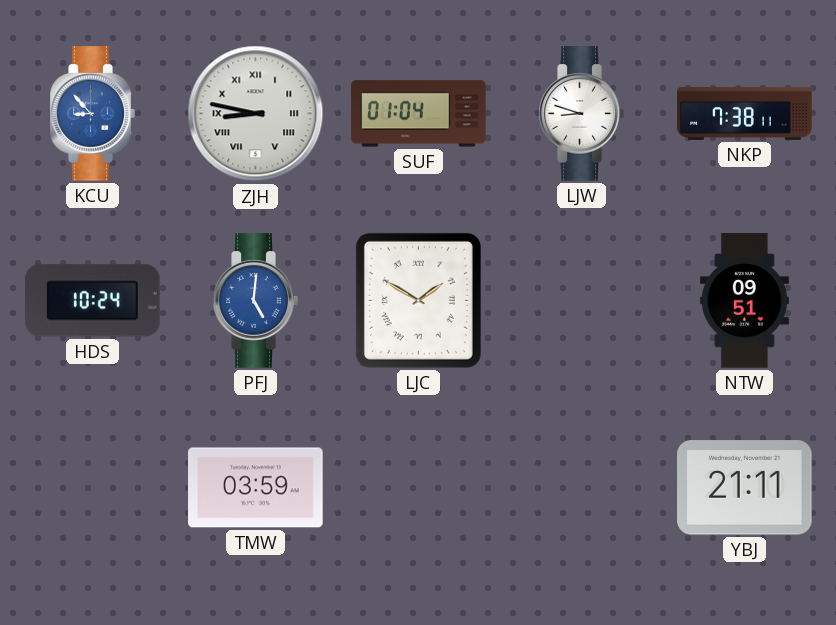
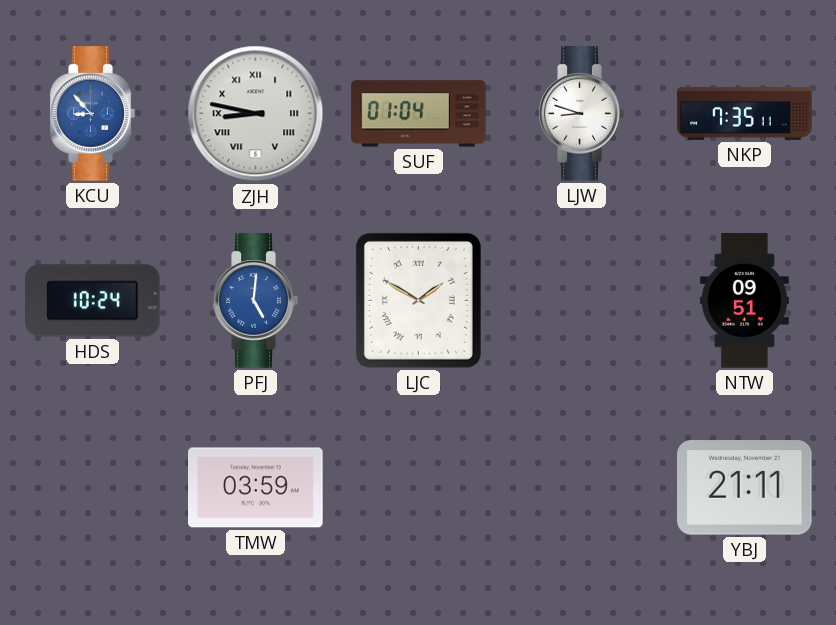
NKP: 7:38 -> 7:35
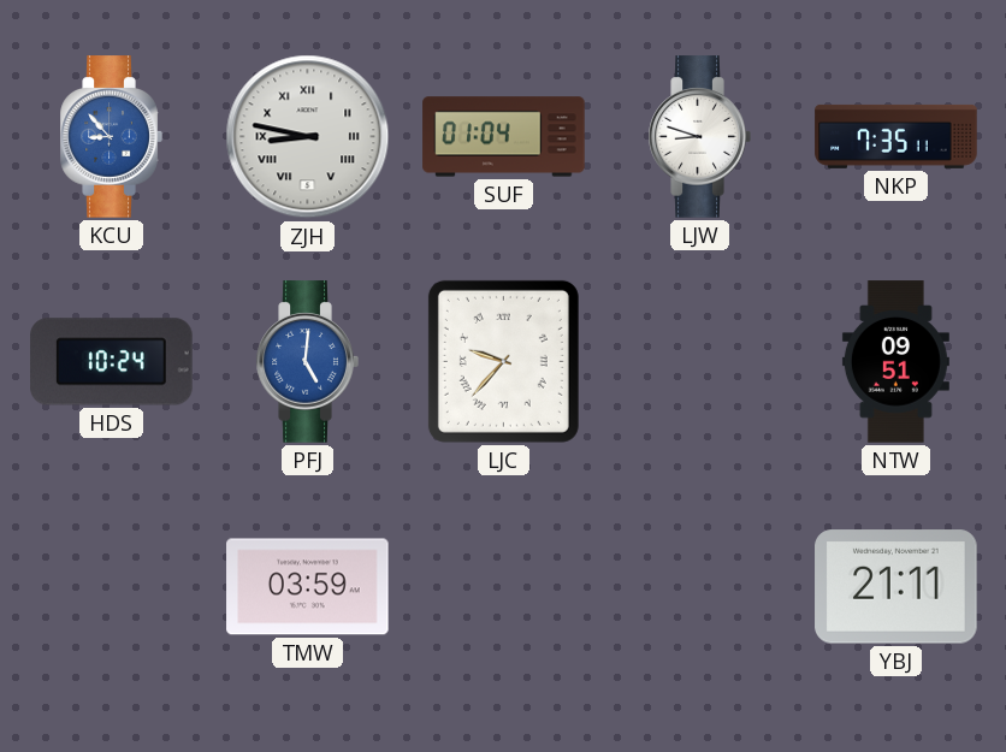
LJC: 1:50 -> 9:37
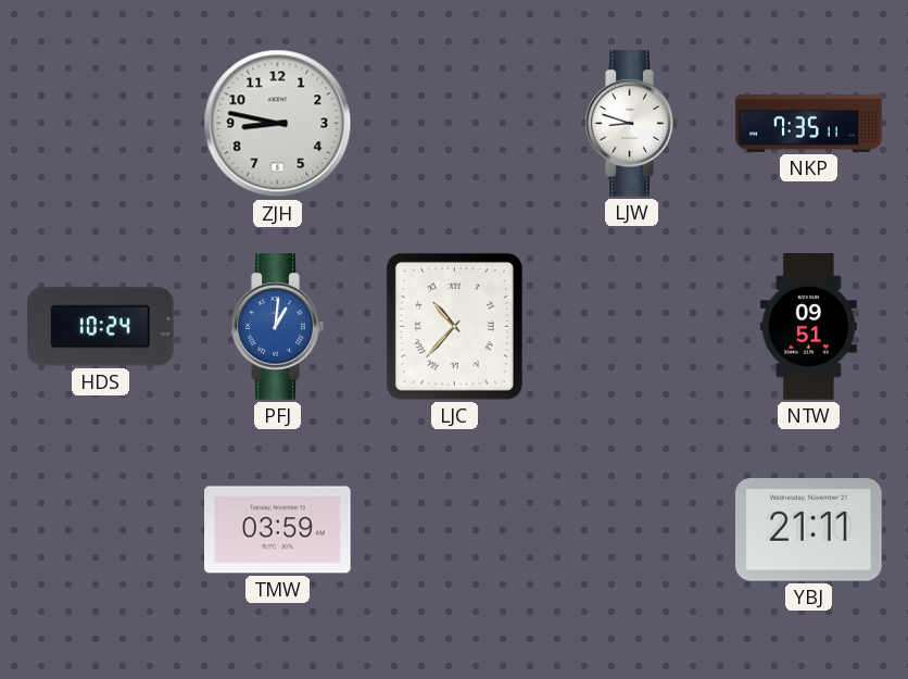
KCU: 8:53 -> none
ZJH numerals: Roman -> Arabic
SUF: 01:04 -> none
PFJ: 5:01 -> 1:01
LJC: 9:37 -> 10:37
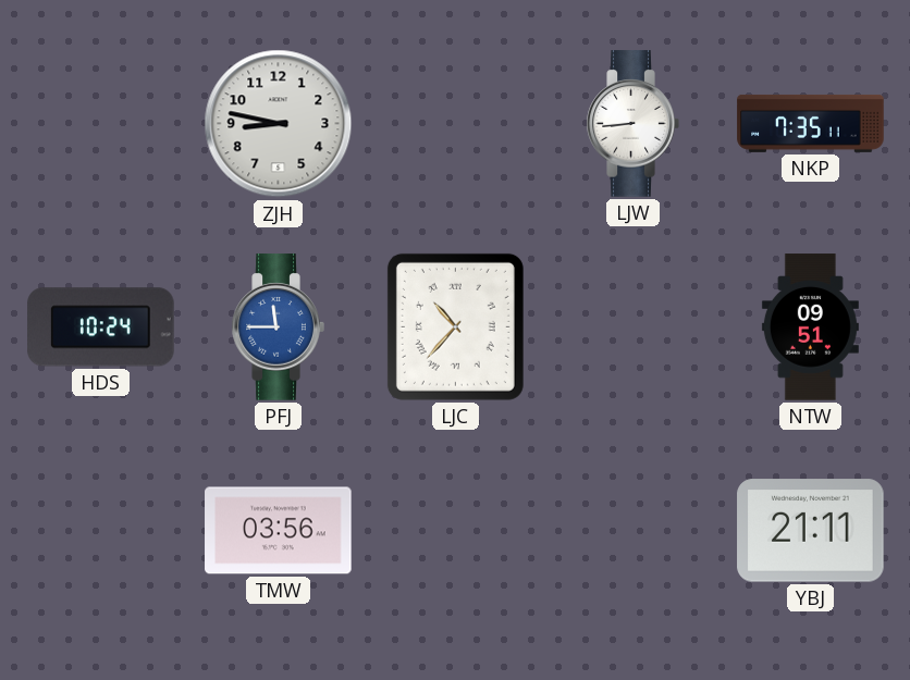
LJW: 8:48 -> 8:44
PFJ: 1:01 -> 11:45
TMW: 03:59 -> 03:56
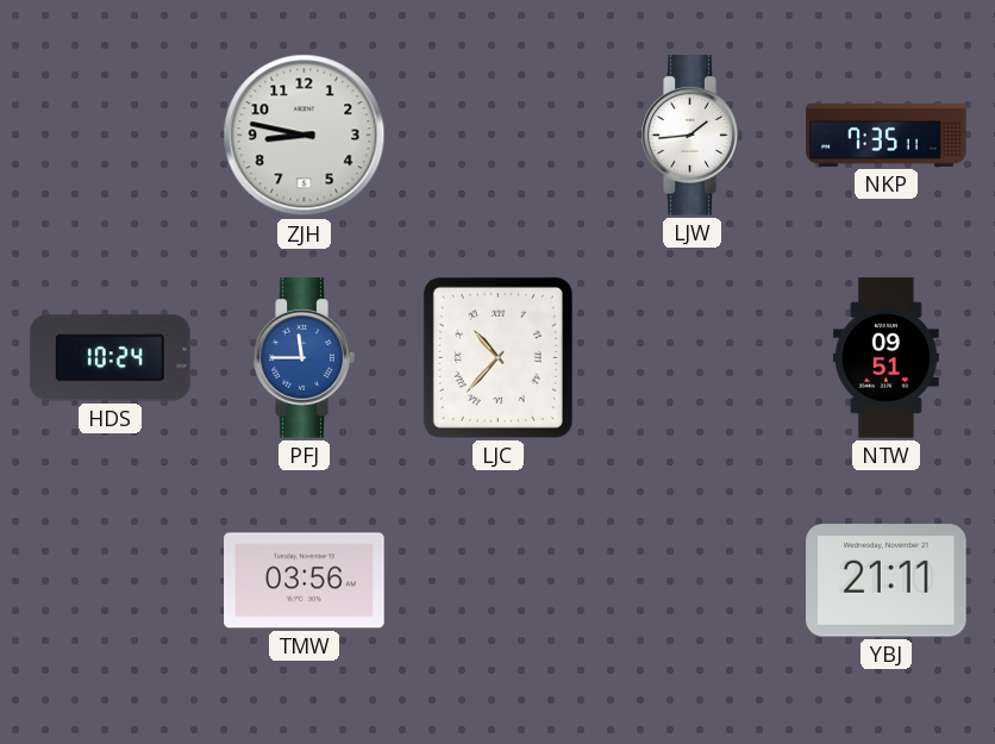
LJW: 8:44 -> 1:44
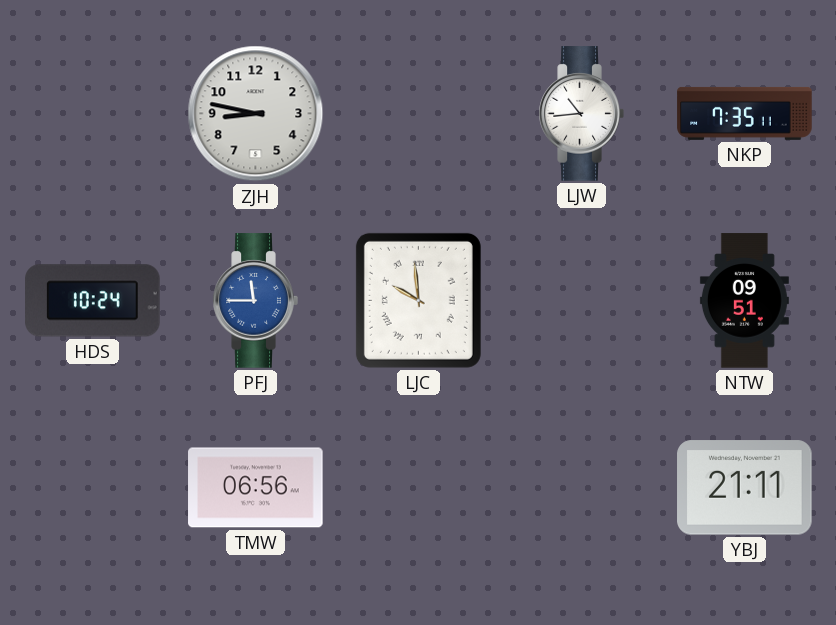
LJW: 1:44 -> 10:44
LJC: 10:37 -> 9:59
TMW: 03:56 -> 06:56
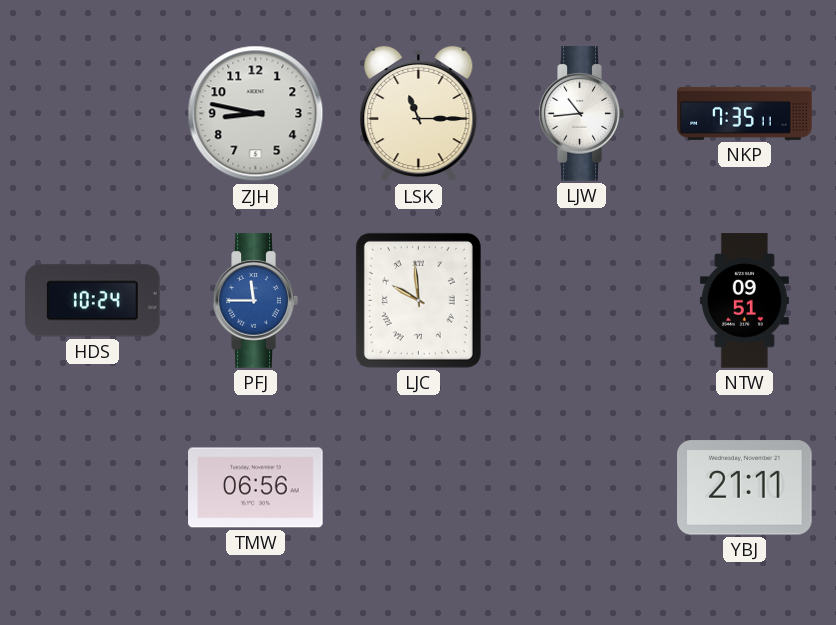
LSK: none -> 11:15
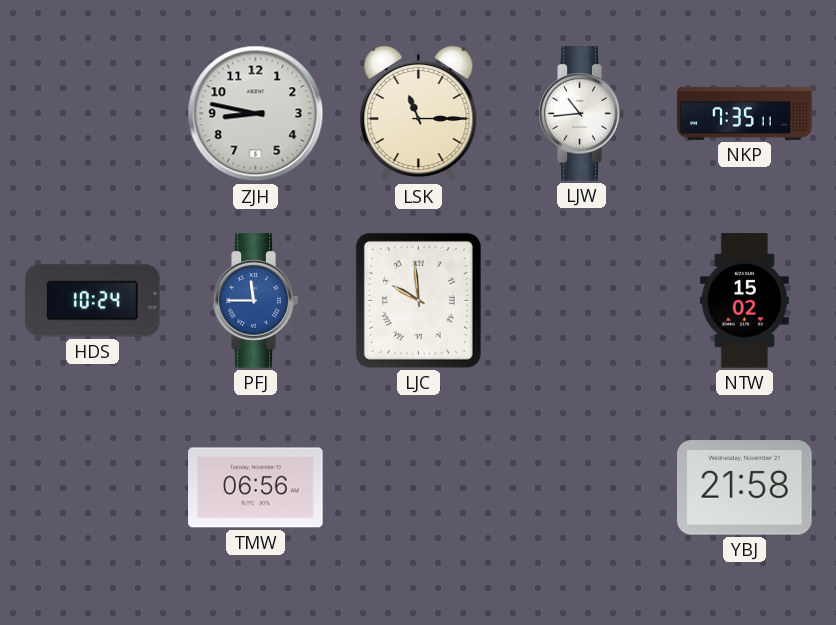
NTW: 09:51 -> 15:02
YBJ: 21:11 -> 21:58
